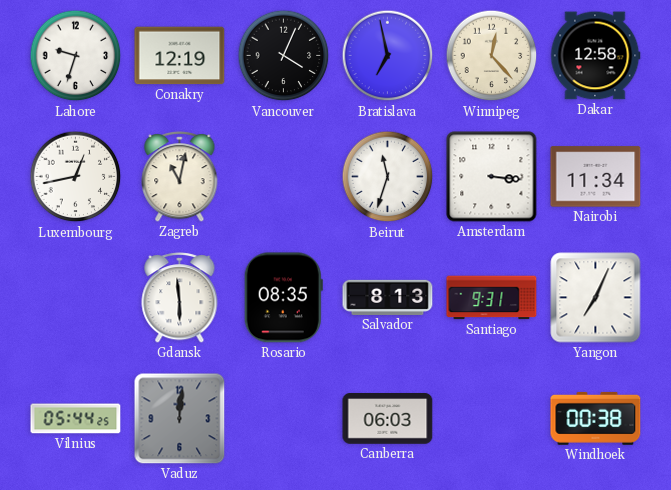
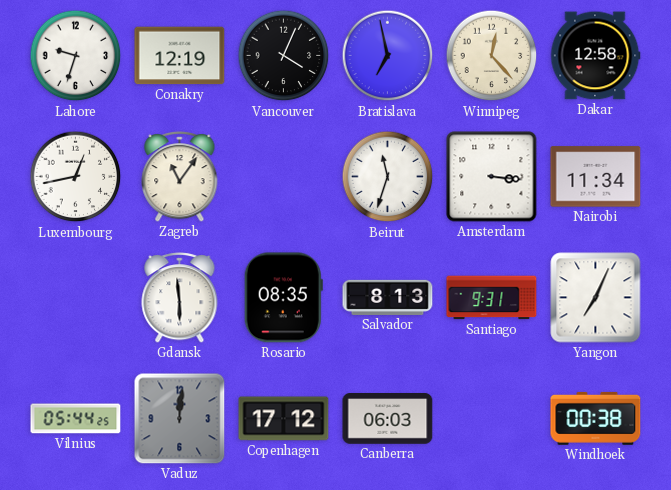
Zagreb: 11:02 -> 11:06
Copenhagen: none -> 17:12
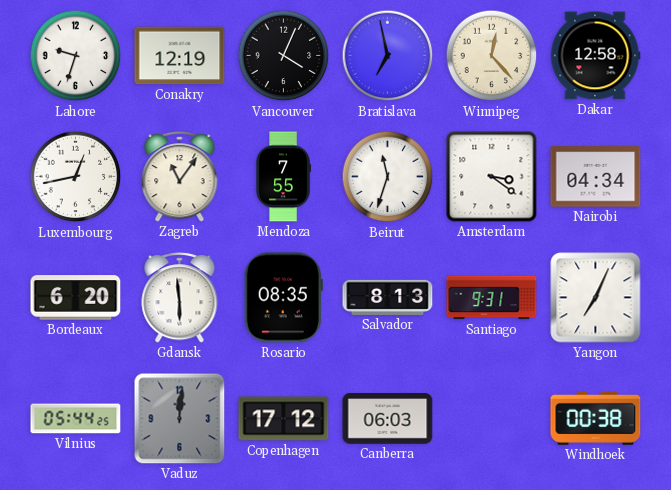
Mendoza: none -> 7:55
Amsterdam: 3:16 -> 3:21
Nairobi: 11:34 -> 04:34
Bordeaux: none -> 6:20
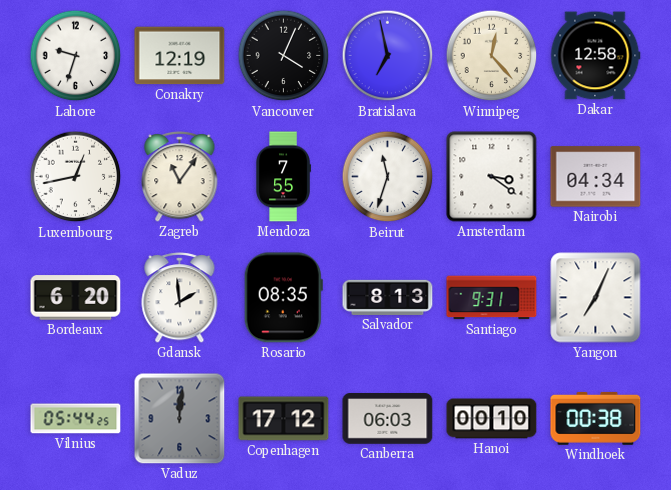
Gdansk: 5:59 -> 1:59
Hanoi: none -> 00:10
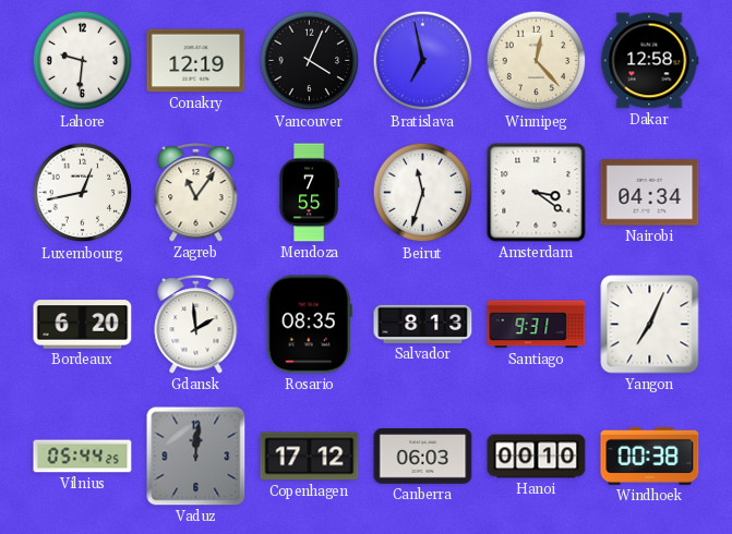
Lahore: 9:33 -> 9:31
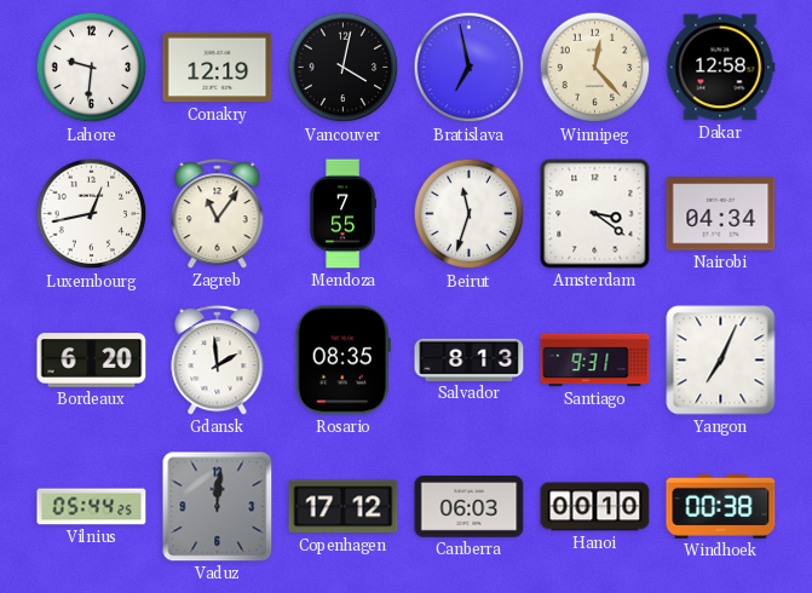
Vancouver: 4:04 -> 4:02
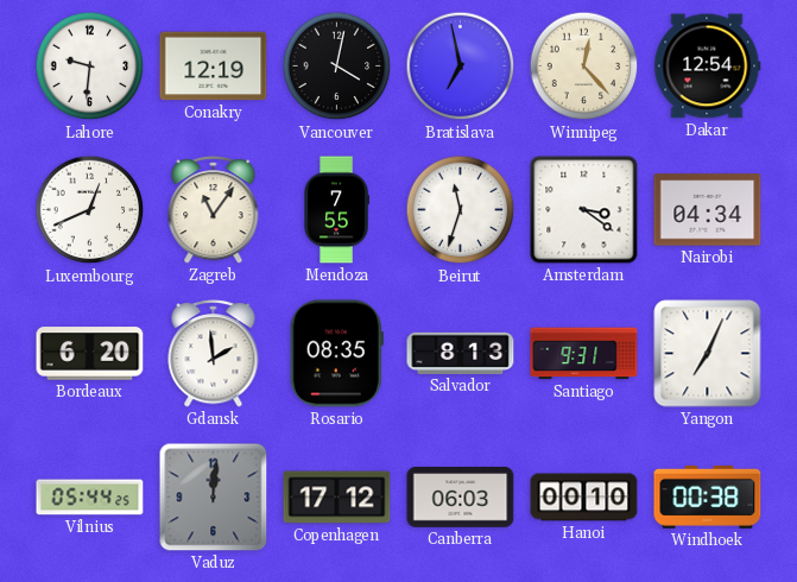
Dakar: 12:58 -> 12:54
Luxembourg: 12:43 -> 12:41
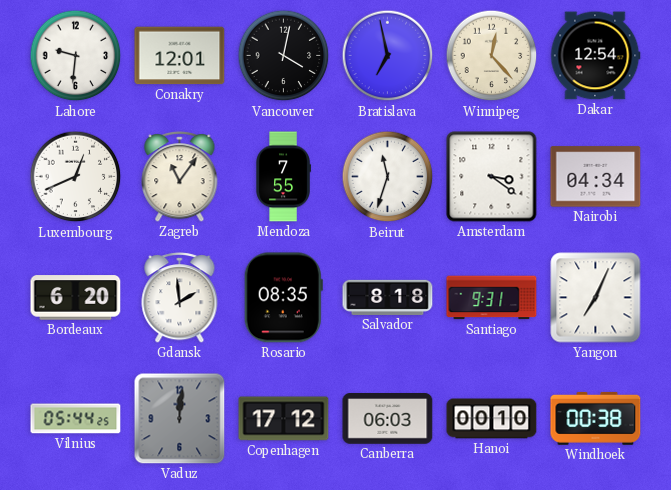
Conakry: 12:19 -> 12:01
Salvador: 8:13 -> 8:18
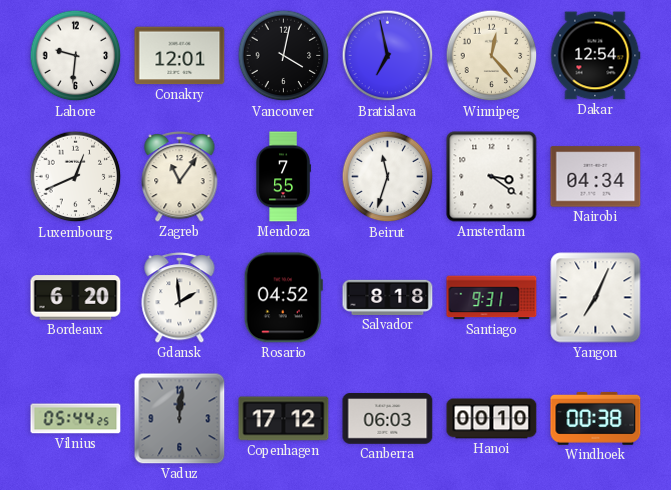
Rosario: 08:35 -> 04:52
